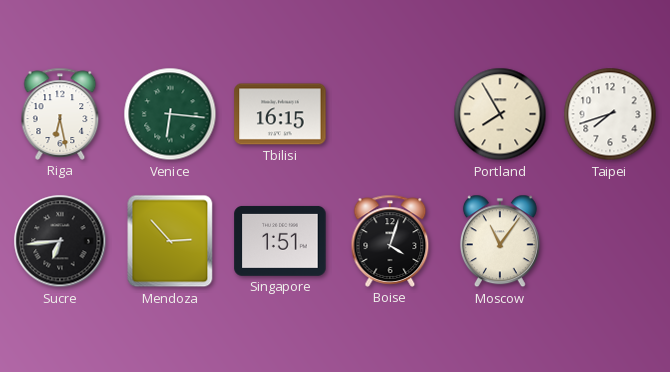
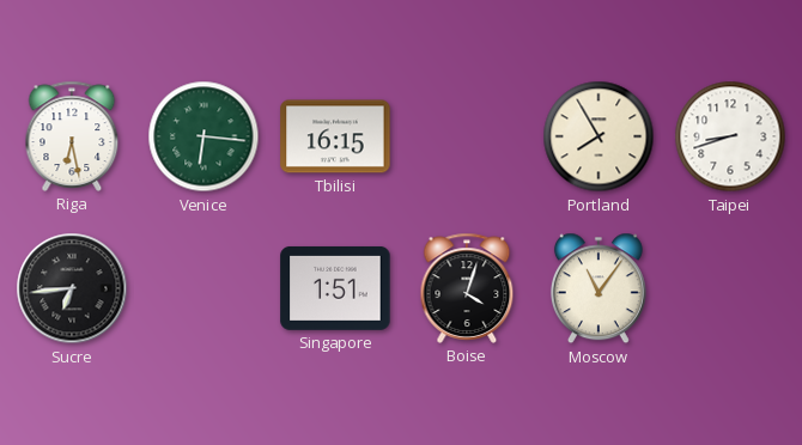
Taipei: 7:42 -> 8:42
Mendoza: 2:53 -> none
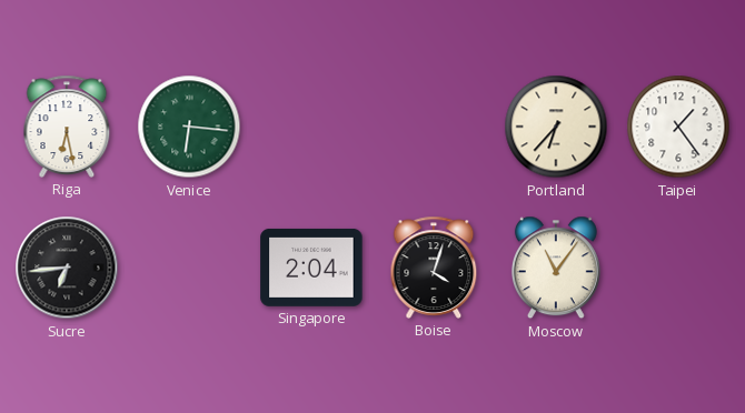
Tbilisi: 16:15 -> none
Portland: 7:55 -> 6:37
Taipei: 8:42 -> 1:24
Singapore: 1:51 -> 2:04
